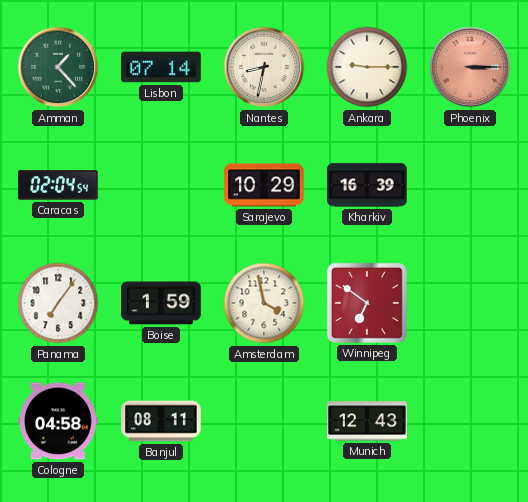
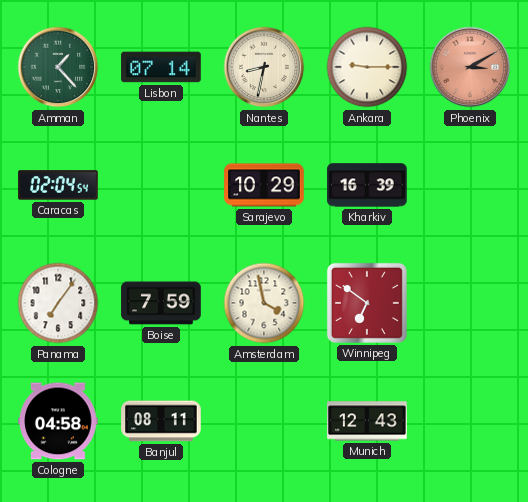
Phoenix: 3:15 -> 3:10
Boise: 1:59 -> 7:59
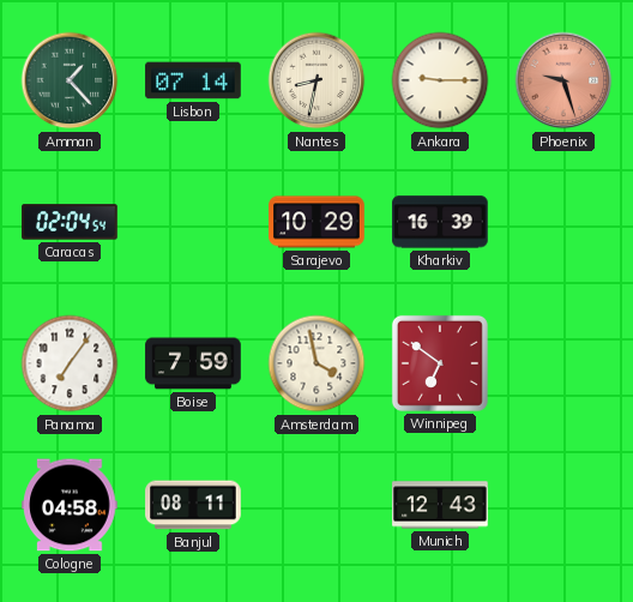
Phoenix: 3:10 -> 9:27
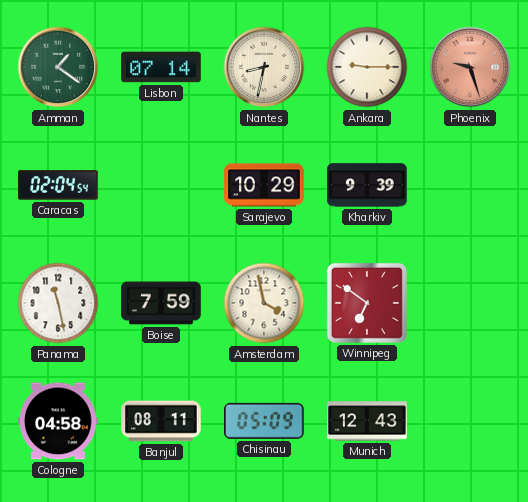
Amman: 1:23 -> 1:21
Kharkiv: 16:39 -> 9:39
Panama: 7:06 -> 11:28
Chisinau: none -> 05:09
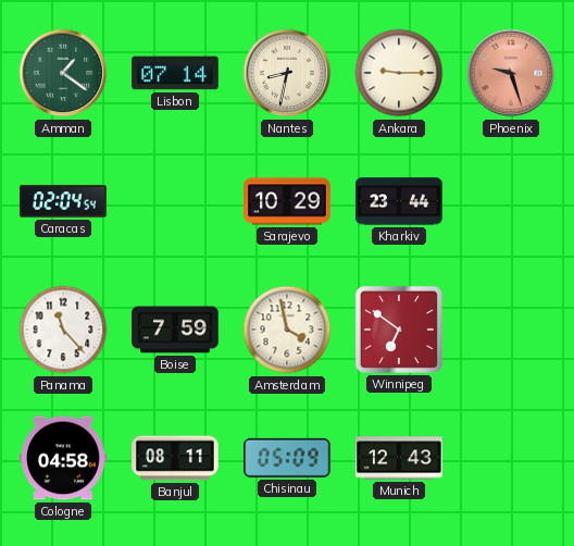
Kharkiv: 9:39 -> 23:44
Panama: 11:28 -> 11:23
